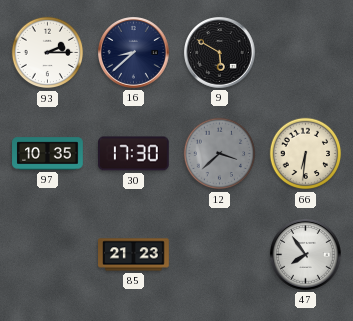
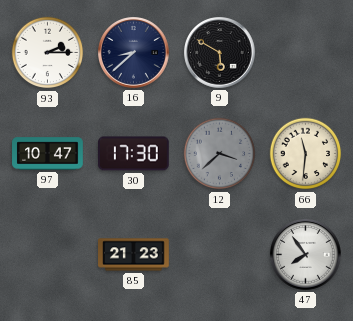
97: 10:35 -> 10:47
66: 6:31 -> 11:31
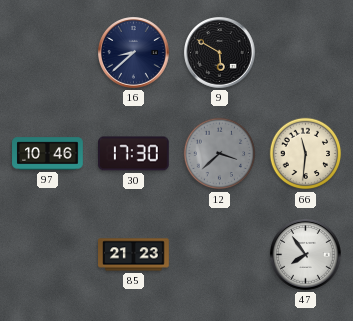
93: 2:15 -> none
97: 10:47 -> 10:46
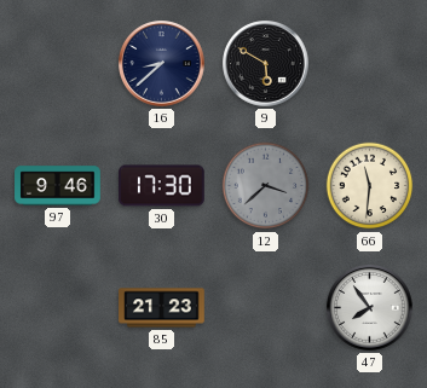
97: 10:46 -> 9:46
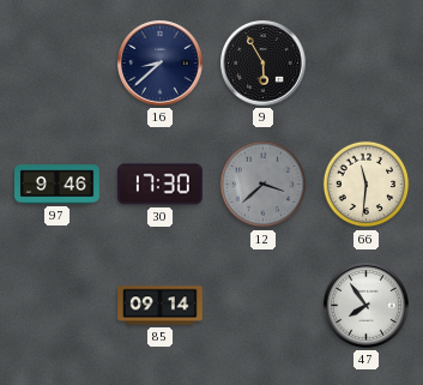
9: 5:50 -> 5:55
85: 21:23 -> 09:14
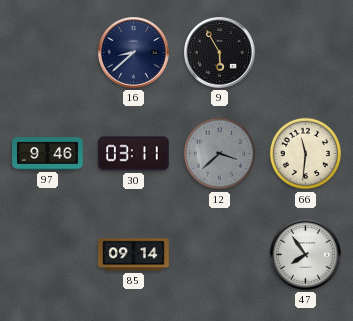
30: 17:30 -> 03:11
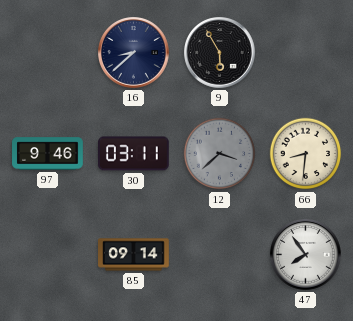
66: 11:31 -> 8:31
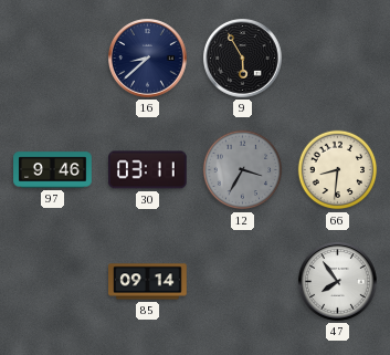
12: 3:38 -> 3:35
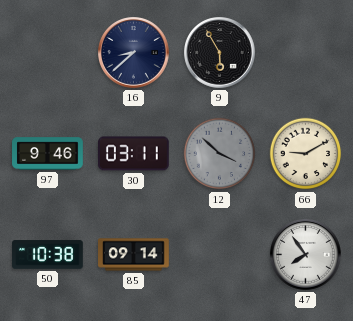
12: 3:35 -> 3:52
66: 8:31 -> 9:10
50: none -> 10:38
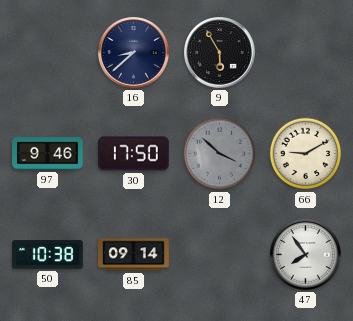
30: 03:11 -> 17:50
